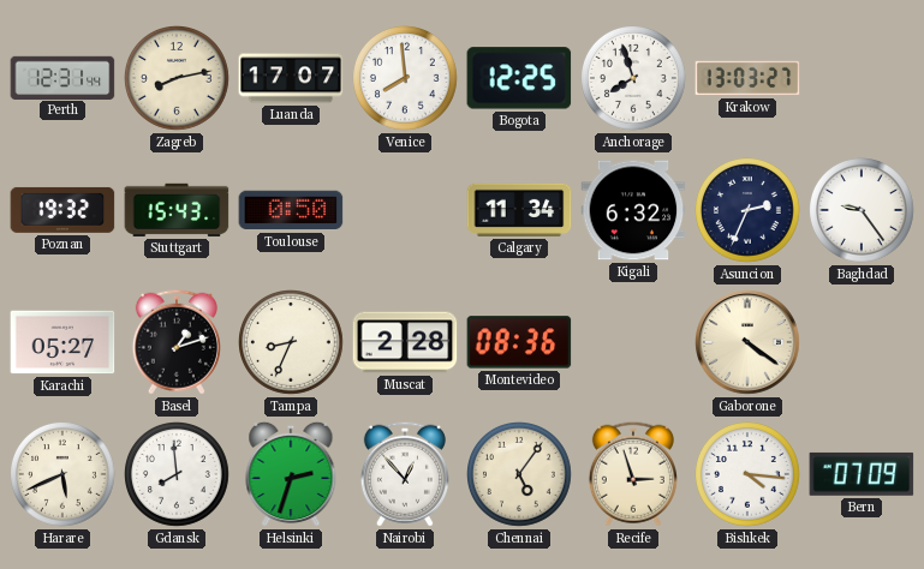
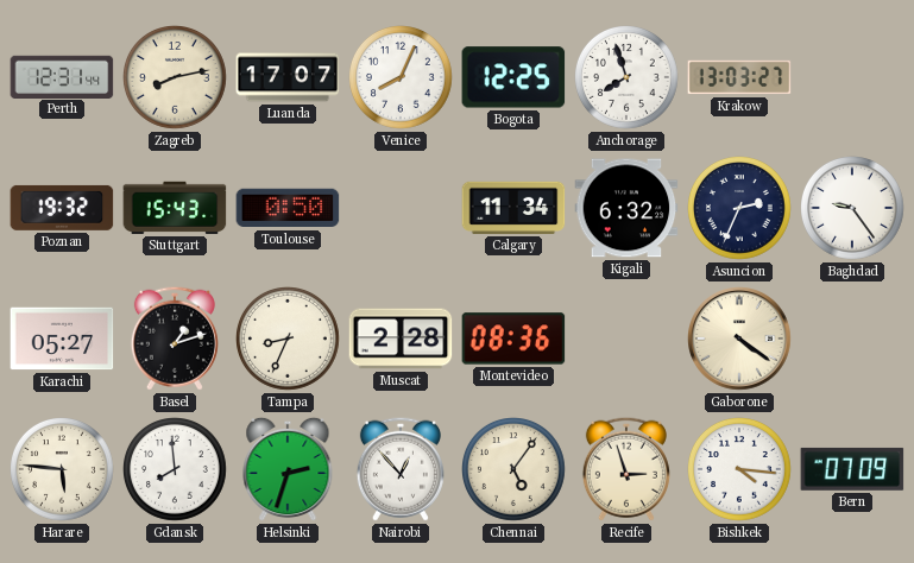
Venice: 7:59 -> 8:04
Harare: 5:41 -> 5:46
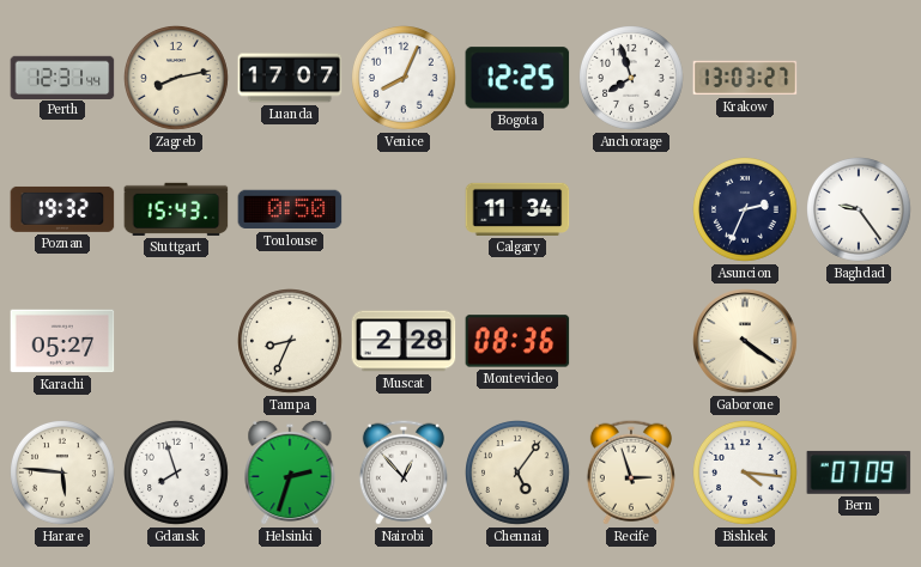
Kigali: 6:32 -> none
Basel: 1:12 -> none
Gdansk: 7:59 -> 7:57
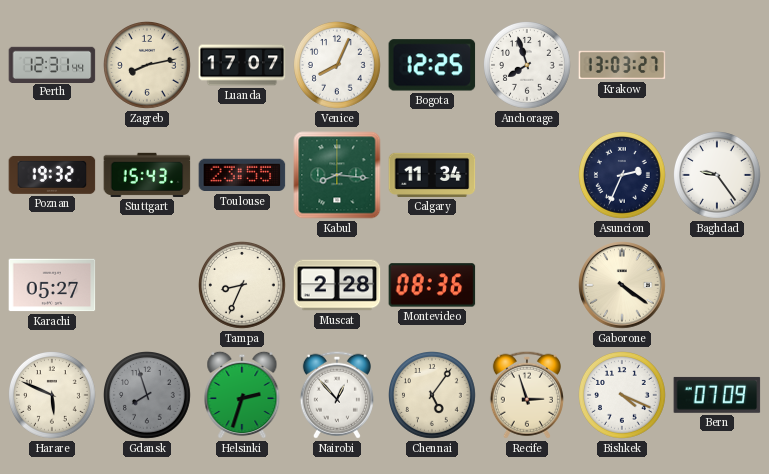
Toulouse: 0:50 -> 23:55
Kabul: none -> 8:16
Harare: 5:46 -> 5:49
Gdansk dial: white -> grey
Bishkek: 4:16 -> 4:19
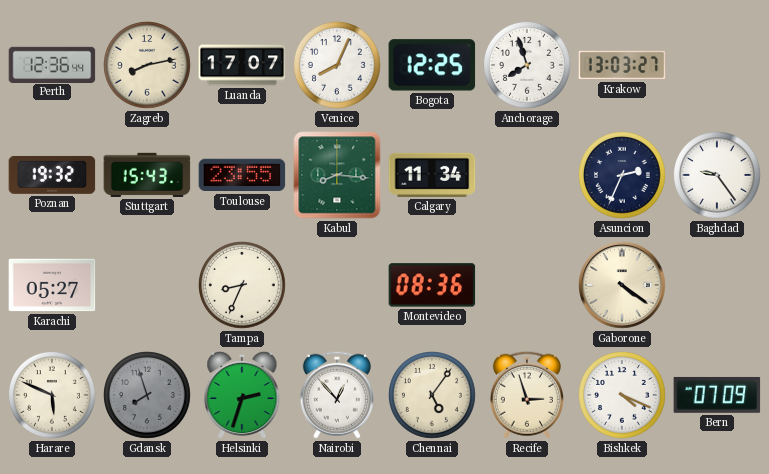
Perth: 12:31 -> 12:36
Muscat: 2:28 -> none
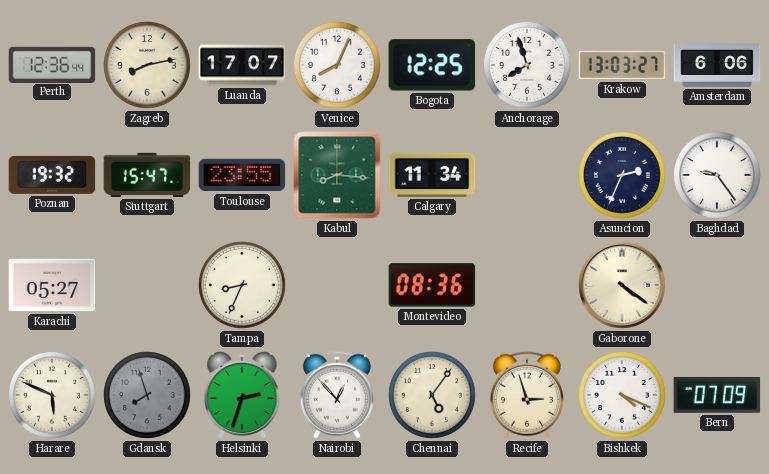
Amsterdam: none -> 6:06
Stuttgart: 15:43 -> 15:47
